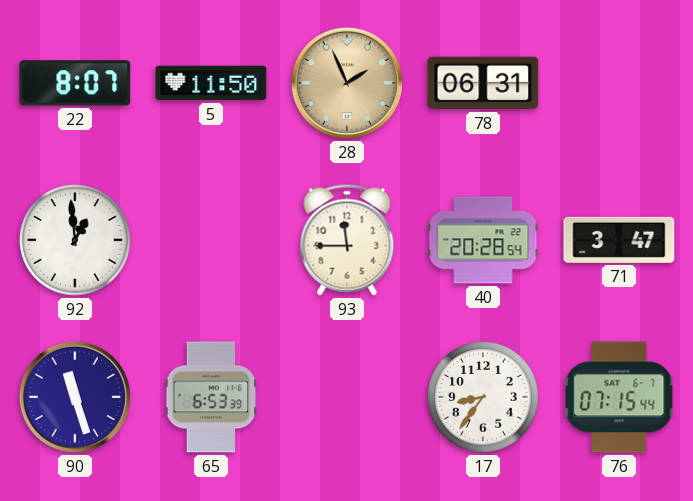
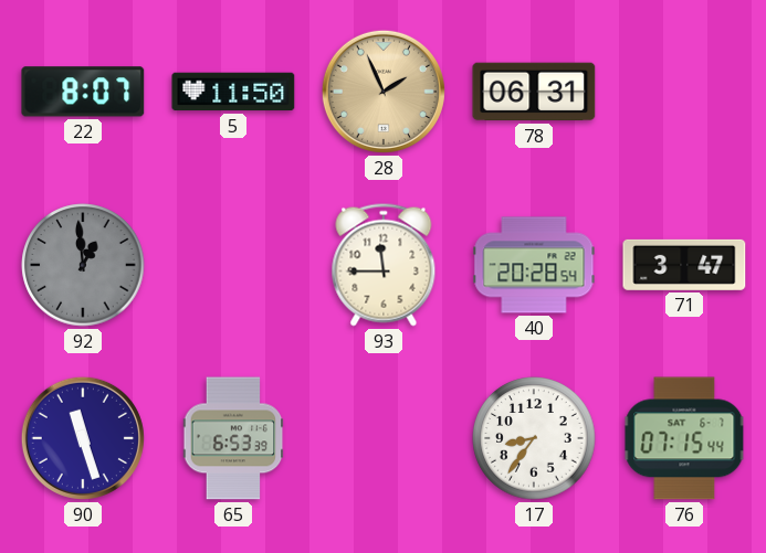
92 dial: white -> grey
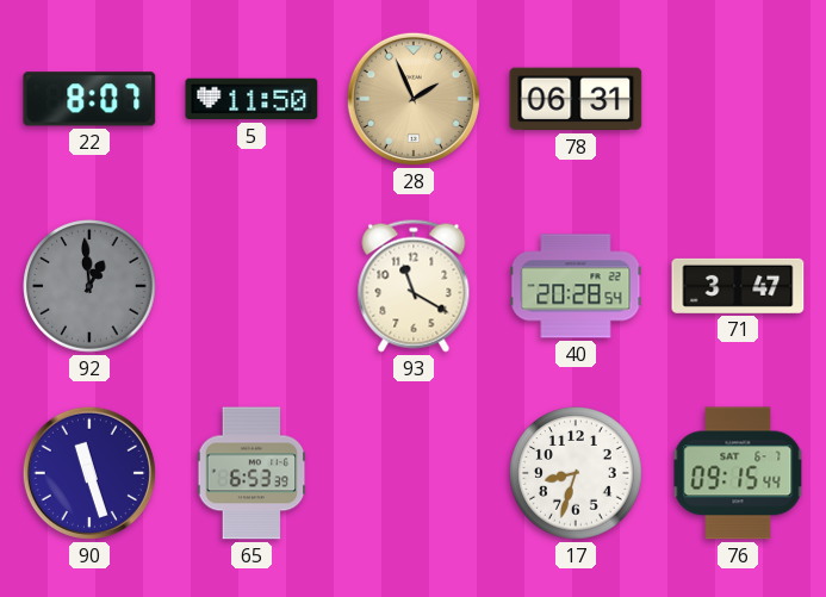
93: 11:45 -> 11:20
17: 8:36 -> 8:33
76: 07:15 -> 09:15
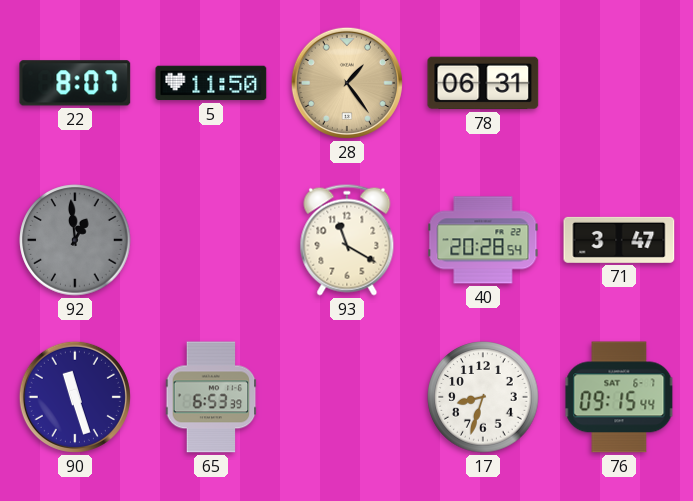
28: 1:56 -> 1:24
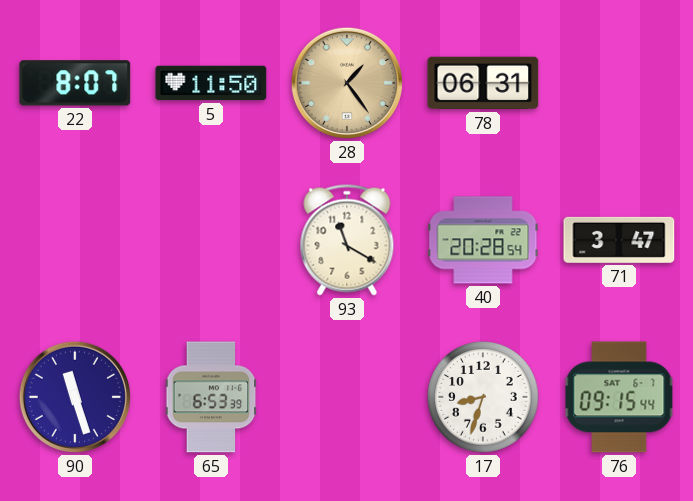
92: 12:59 -> none
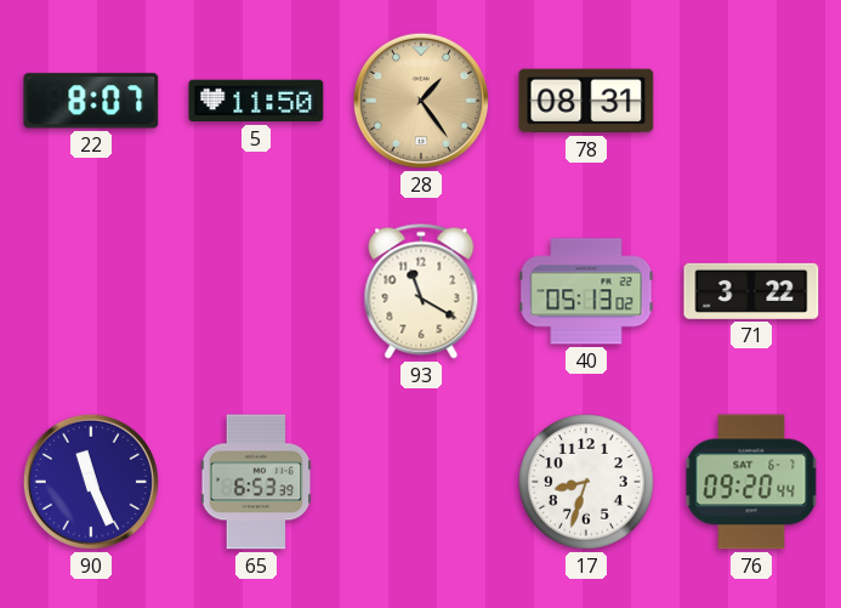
78: 06:31 -> 08:31
40: 20:28 -> 05:13
71: 3:47 -> 3:22
90: 11:27 -> 11:26
76: 09:15 -> 09:20
